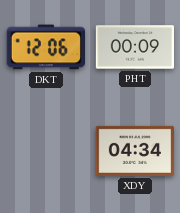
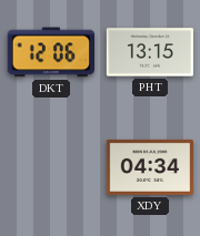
PHT: 00:09 -> 13:15
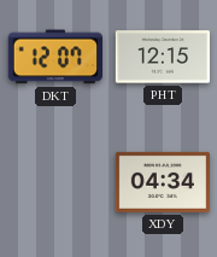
DKT: 12:06 -> 12:07
PHT: 13:15 -> 12:15
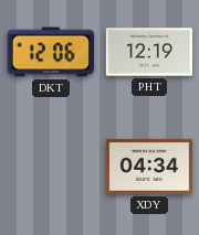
DKT: 12:07 -> 12:06
PHT: 12:15 -> 12:19
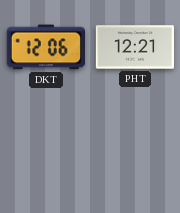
PHT: 12:19 -> 12:21
XDY: 04:34 -> none
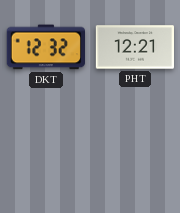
DKT: 12:06 -> 12:32
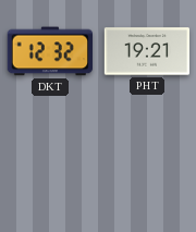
PHT: 12:21 -> 19:21
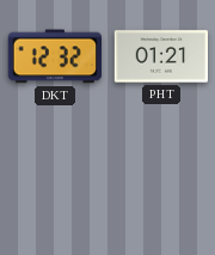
PHT: 19:21 -> 01:21
